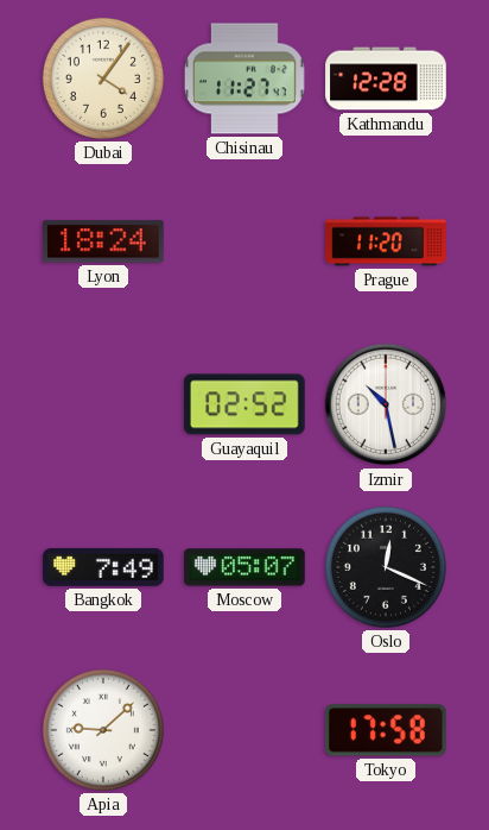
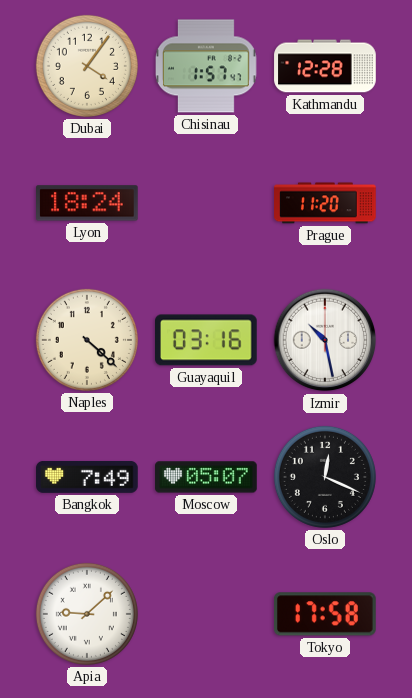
Chisinau: 11:27 -> 1:57
Naples: none -> 4:22
Guayaquil: 02:52 -> 03:16
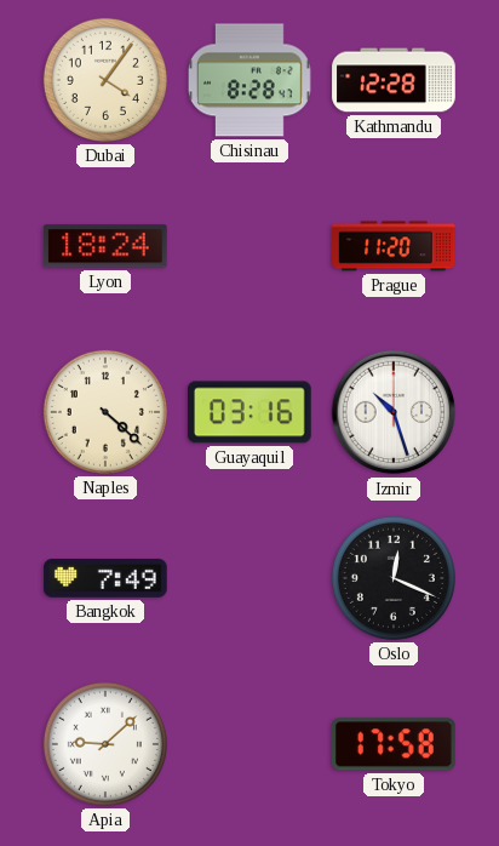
Chisinau: 1:57 -> 8:28
Izmir: 10:28 -> 10:27
Moscow: 05:07 -> none
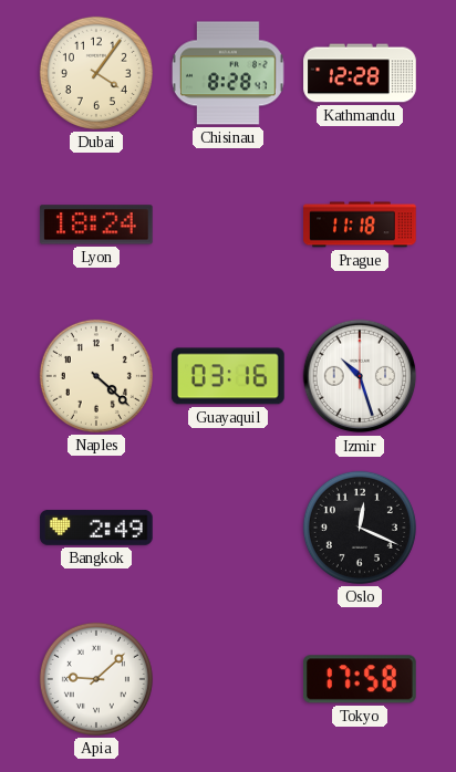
Prague: 11:20 -> 11:18
Bangkok: 7:49 -> 2:49
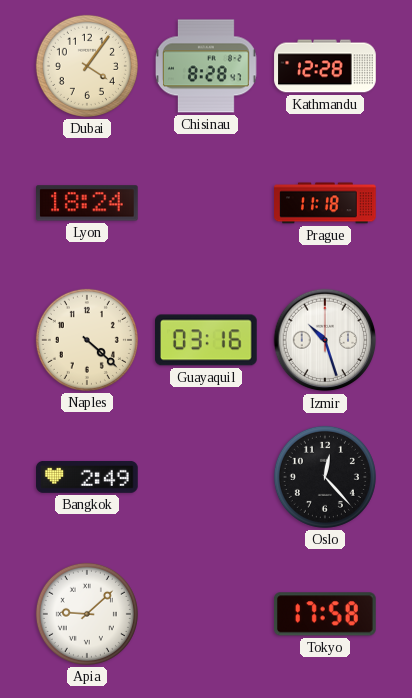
Oslo: 12:19 -> 12:23
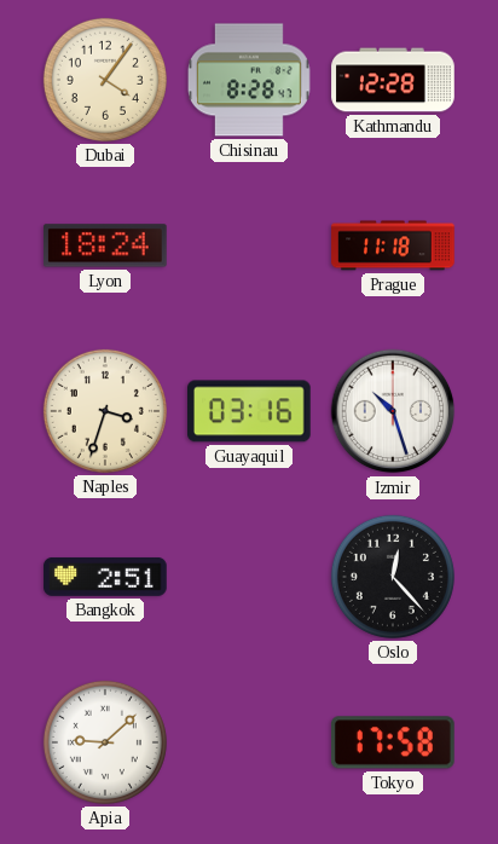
Naples: 4:22 -> 3:33
Bangkok: 2:49 -> 2:51
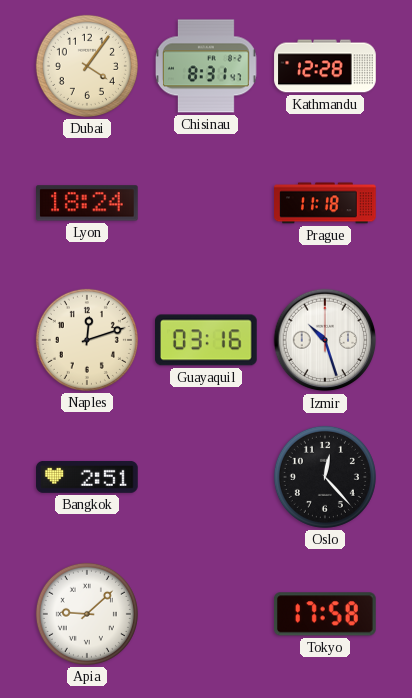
Chisinau: 8:28 -> 8:31
Naples: 3:33 -> 12:12
